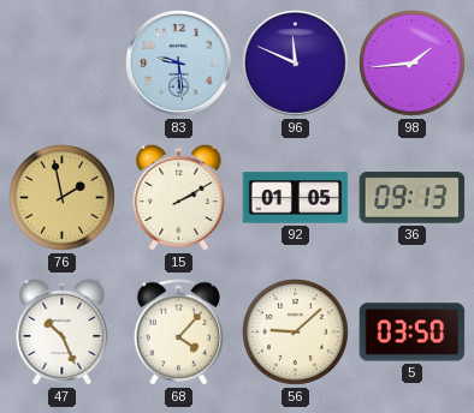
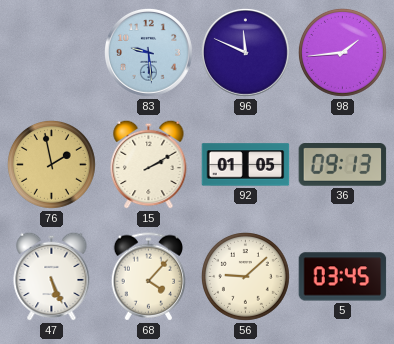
47: 10:26 -> 5:26
5: 03:50 -> 03:45
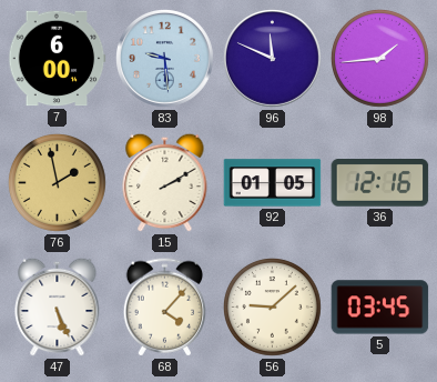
7: none -> 6:00
36: 09:13 -> 12:16
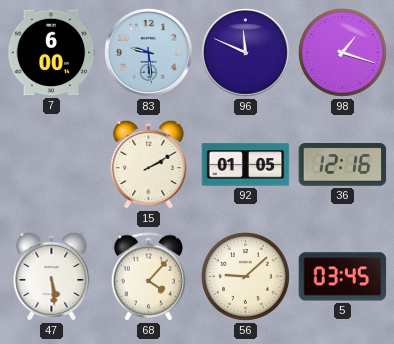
98: 1:44 -> 1:18
76: 1:58 -> none
47: 5:26 -> 5:29
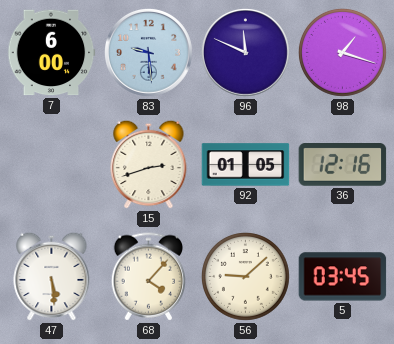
15: 2:10 -> 2:42
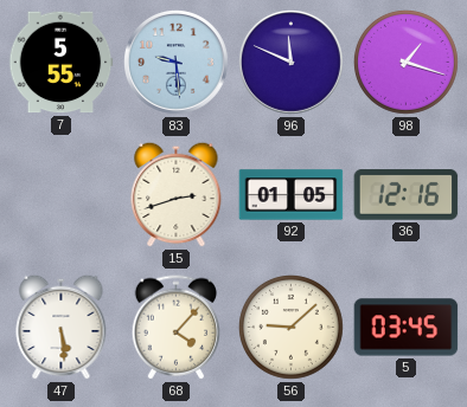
7: 6:00 -> 5:55
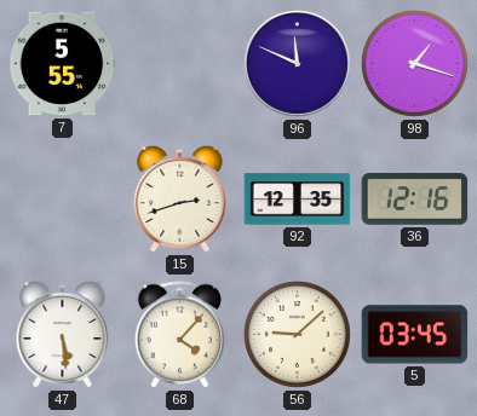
83: 9:29 -> none
92: 01:05 -> 12:35
